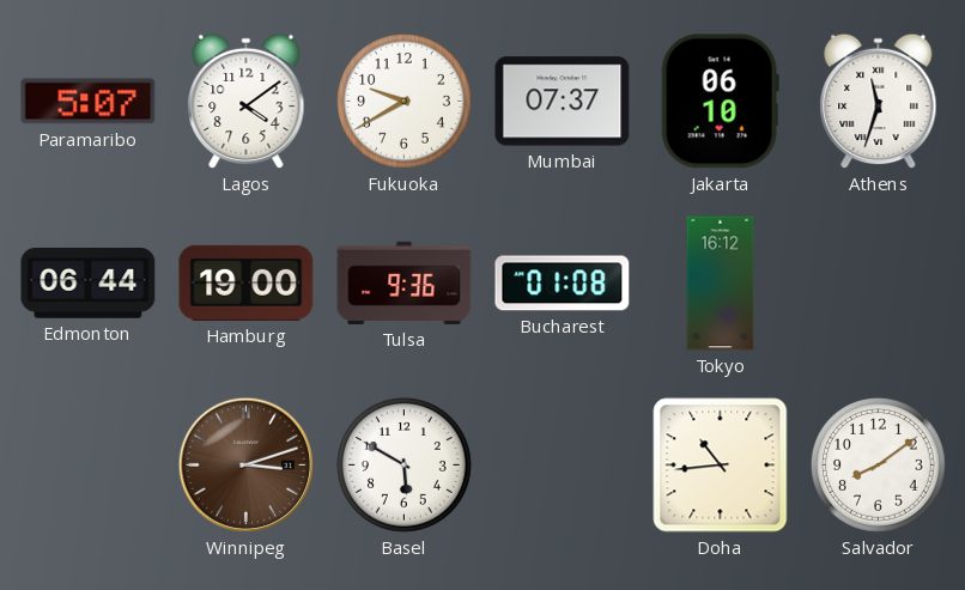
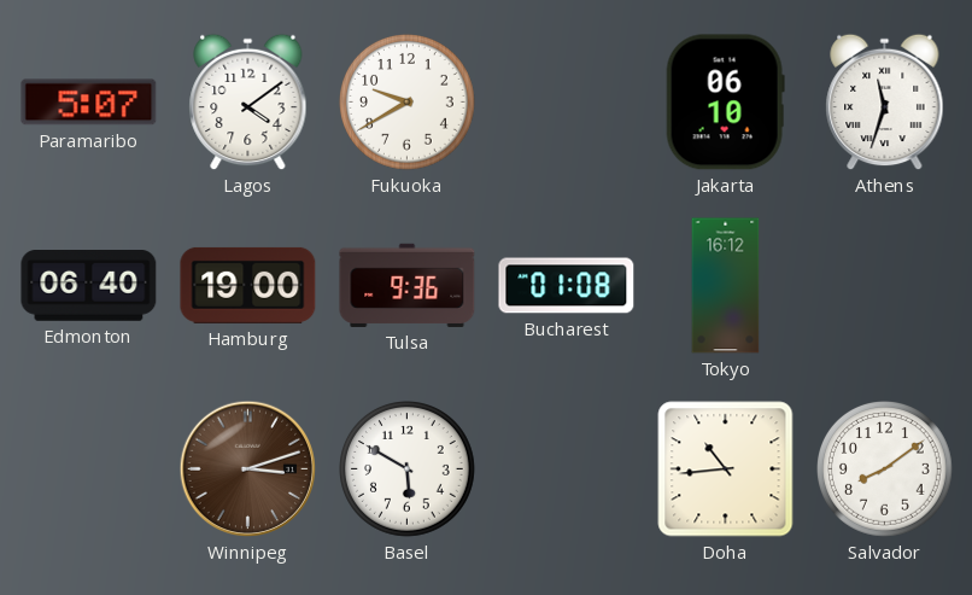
Mumbai: 07:37 -> none
Edmonton: 06:44 -> 06:40
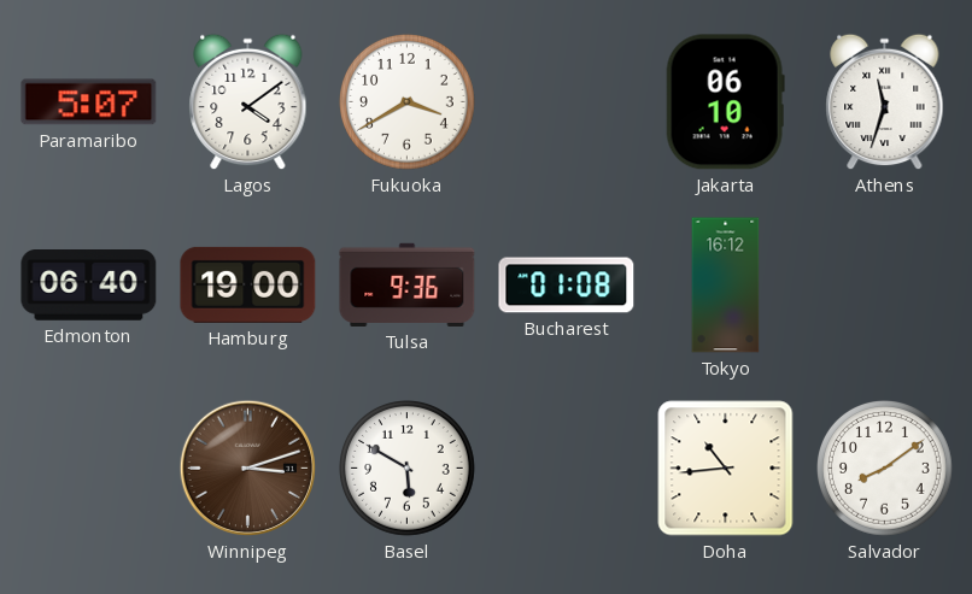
Fukuoka: 9:40 -> 3:40
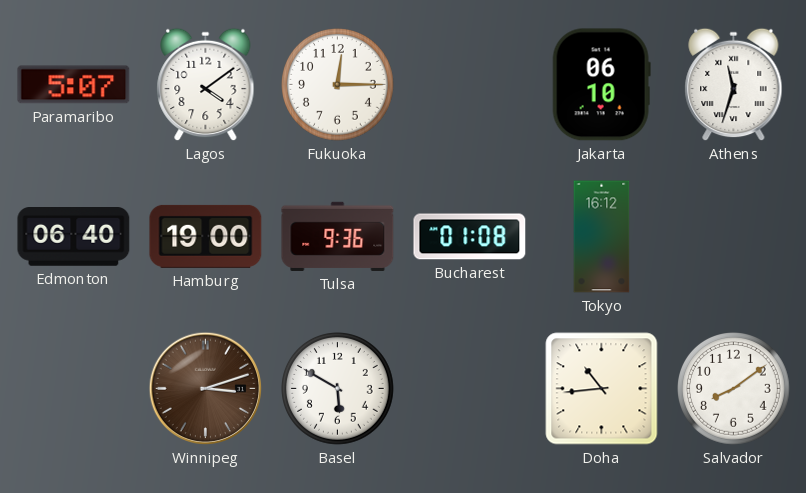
Fukuoka: 3:40 -> 12:15
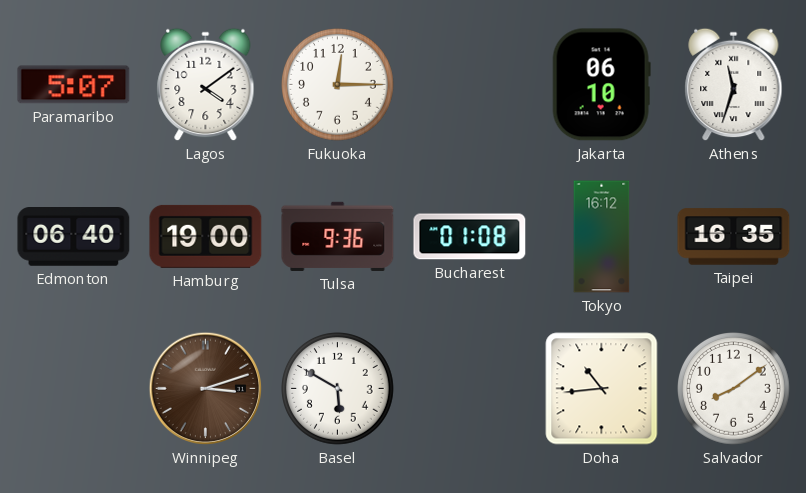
Taipei: none -> 16:35
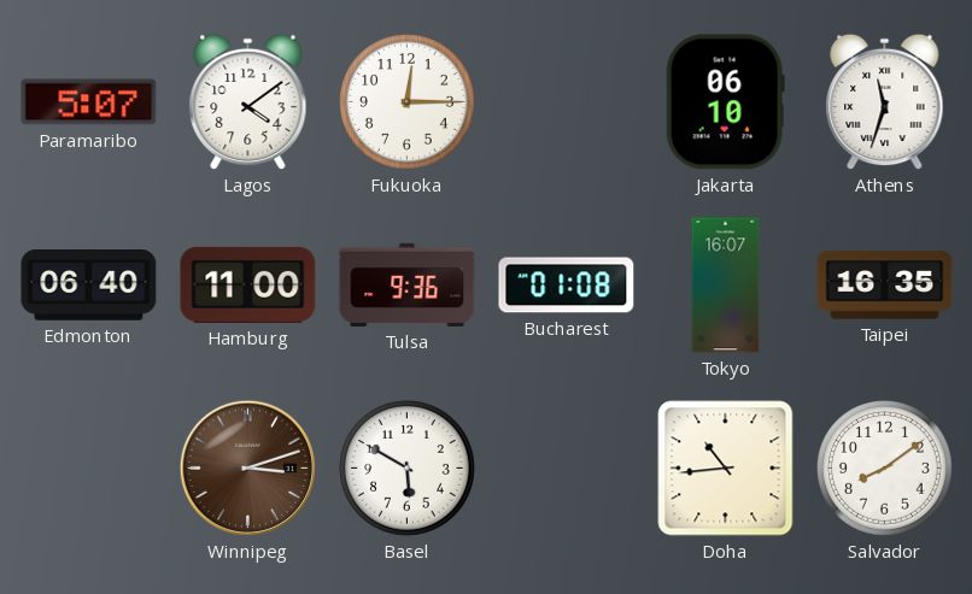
Hamburg: 19:00 -> 11:00
Tokyo: 16:12 -> 16:07
